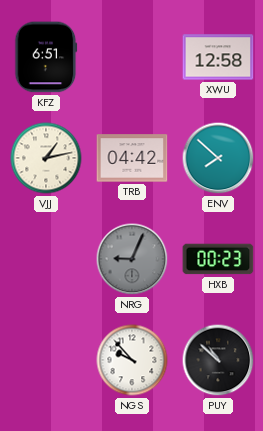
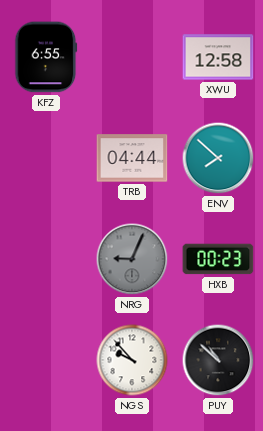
KFZ: 6:51 -> 6:55
VJJ: 1:13 -> none
TRB: 04:42 -> 04:44
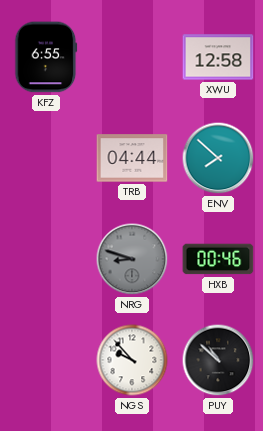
NRG: 9:04 -> 8:48
HXB: 00:23 -> 00:46
